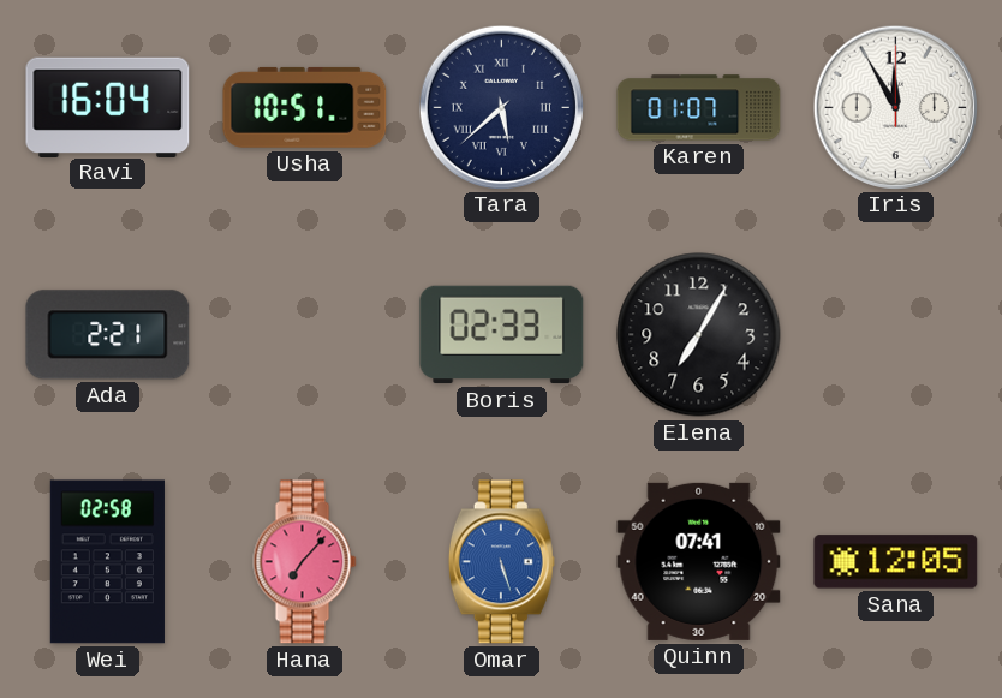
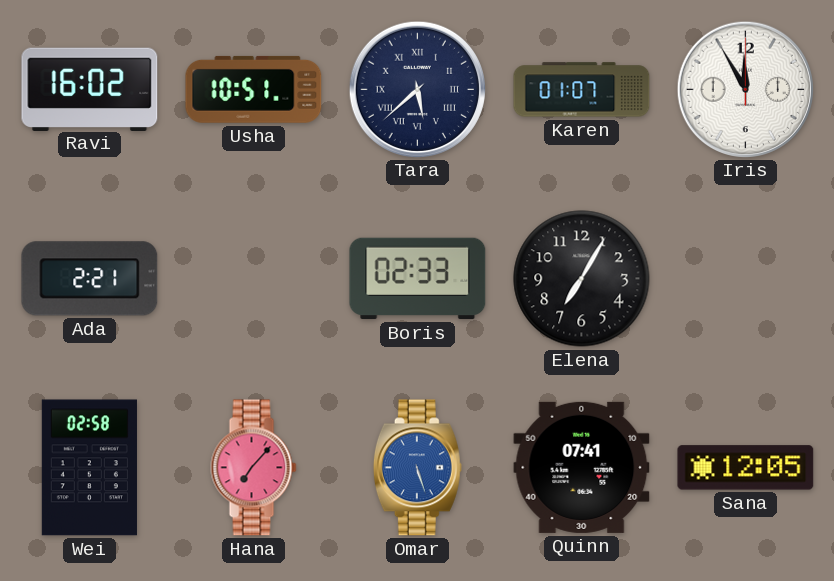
Ravi: 16:04 -> 16:02
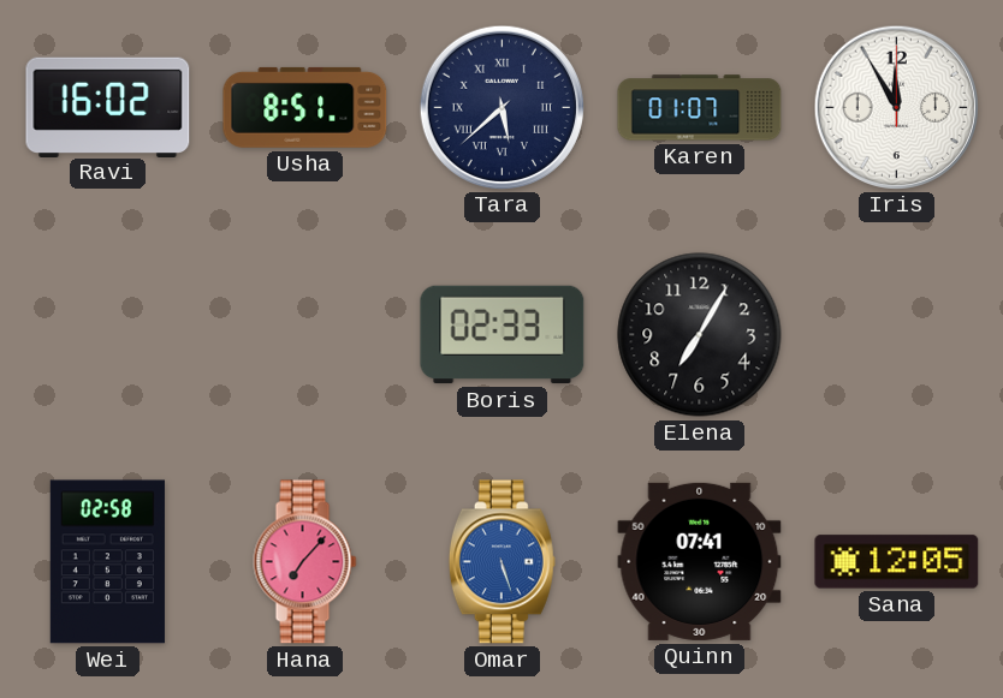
Usha: 10:51 -> 8:51
Ada: 2:21 -> none
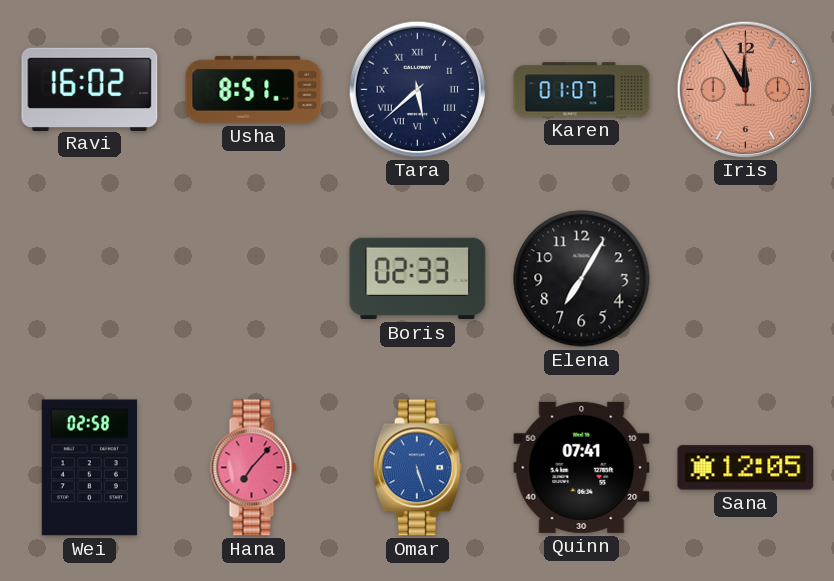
Iris dial: white -> salmon
